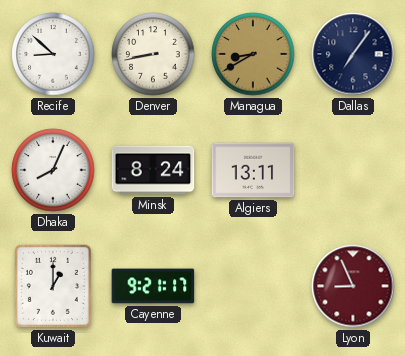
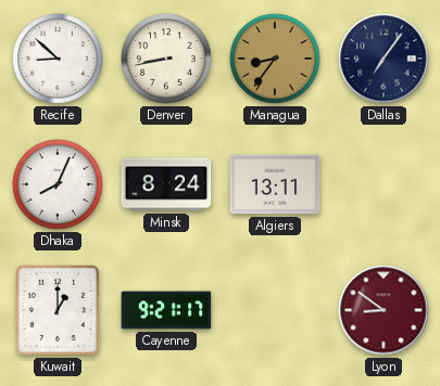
Managua: 8:40 -> 8:36
Lyon: 8:56 -> 8:51
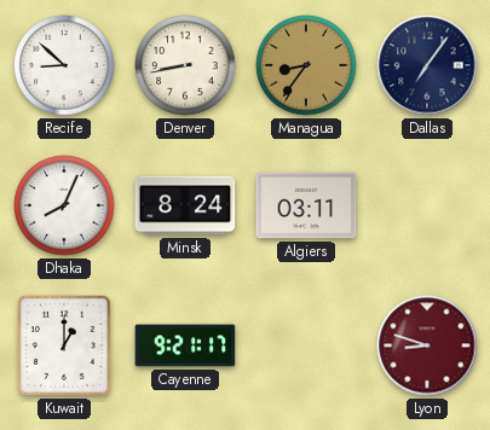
Algiers: 13:11 -> 03:11
Lyon: 8:51 -> 8:48
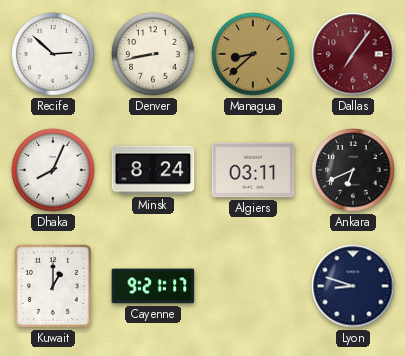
Recife: 8:52 -> 2:52
Managua: 8:36 -> 8:38
Dallas dial: navy -> burgundy
Ankara: none -> 6:41
Lyon dial: burgundy -> navy
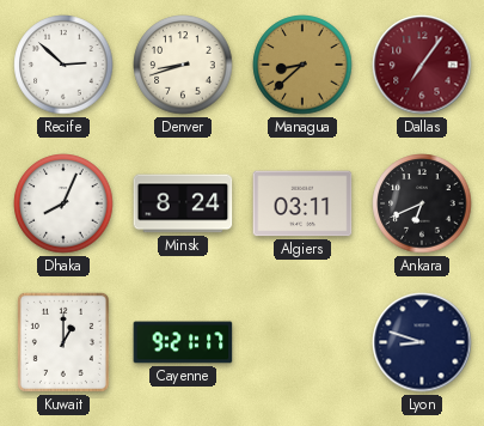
Denver: 8:43 -> 8:42
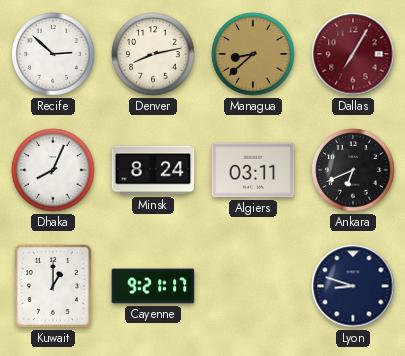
Denver: 8:42 -> 8:13
Dallas: 7:06 -> 7:05
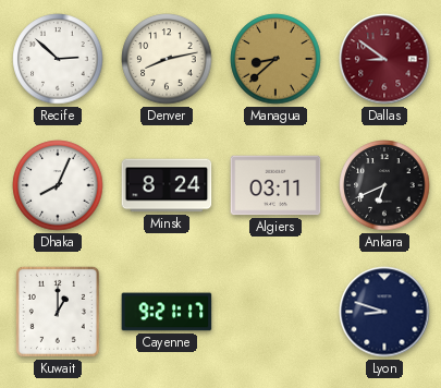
Dallas: 7:05 -> 8:51
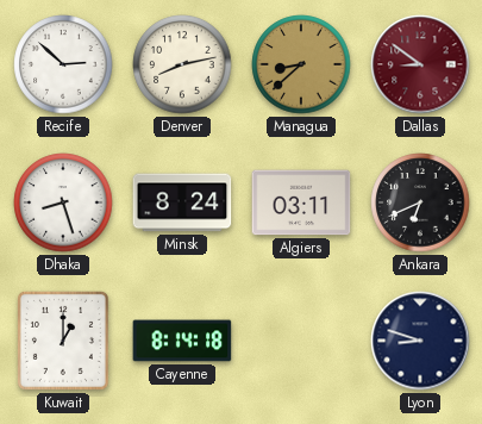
Dhaka: 8:04 -> 8:27
Cayenne: 9:21 -> 8:14
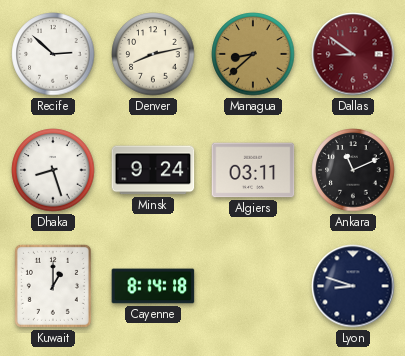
Minsk: 8:24 -> 9:24
Ankara: 6:41 -> 11:11
